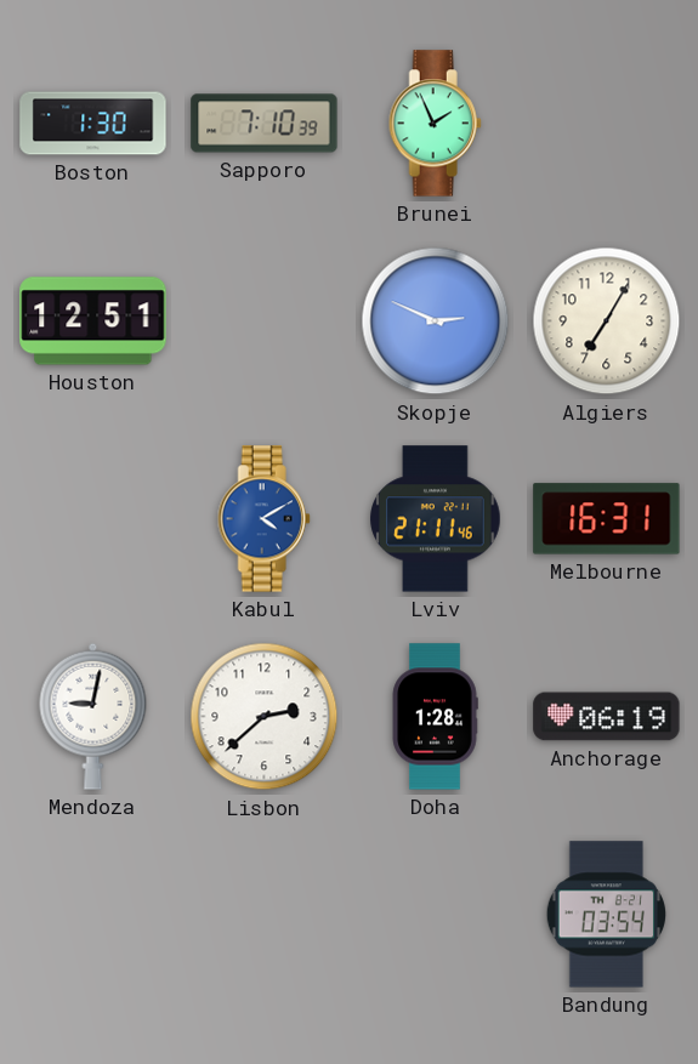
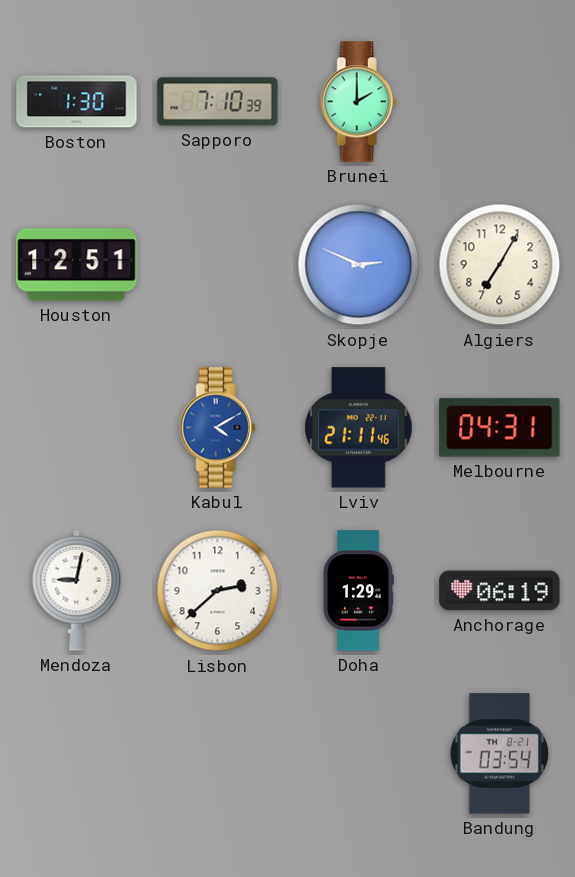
Brunei: 1:56 -> 2:00
Melbourne: 16:31 -> 04:31
Doha: 1:28 -> 1:29
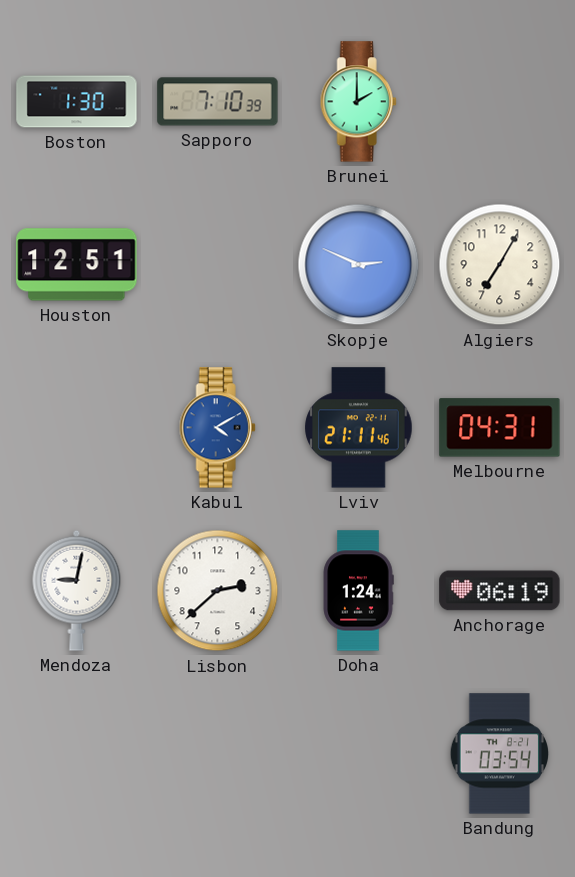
Doha: 1:29 -> 1:24
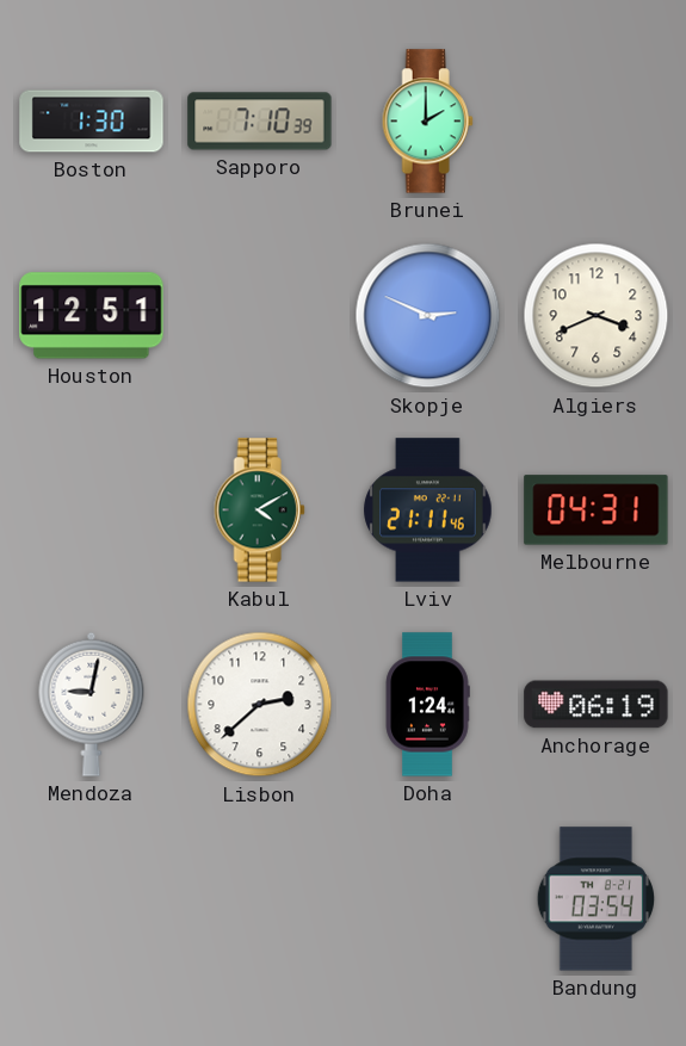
Algiers: 7:05 -> 3:41
Kabul dial: blue -> green
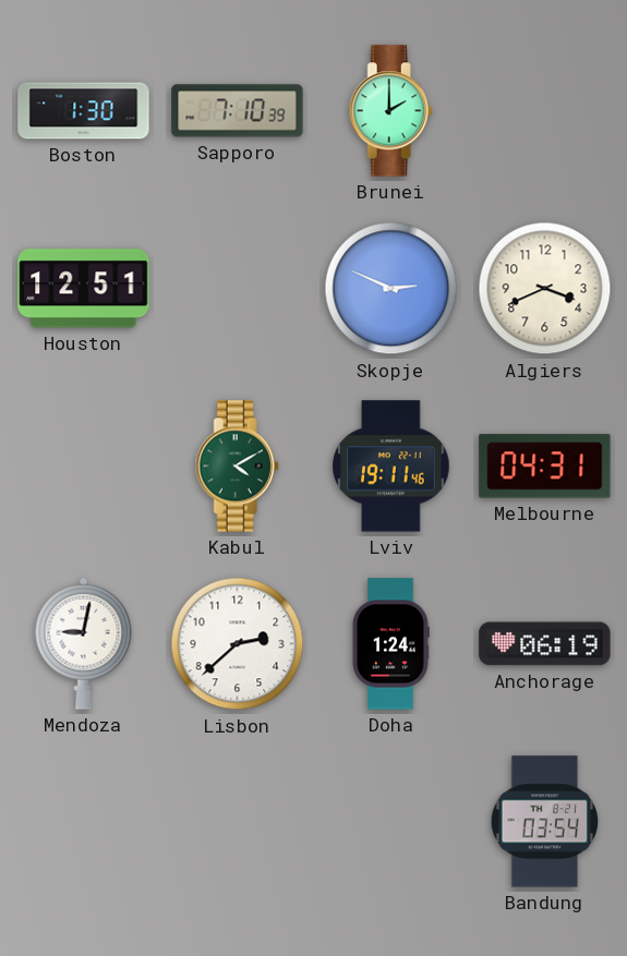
Lviv: 21:11 -> 19:11
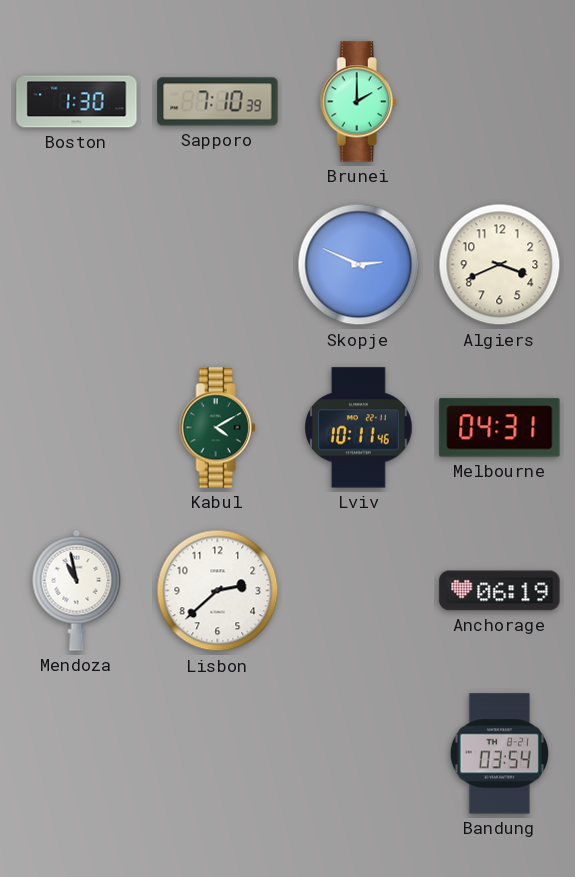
Houston: 12:51 -> none
Lviv: 19:11 -> 10:11
Mendoza: 9:02 -> 10:58
Doha: 1:24 -> none
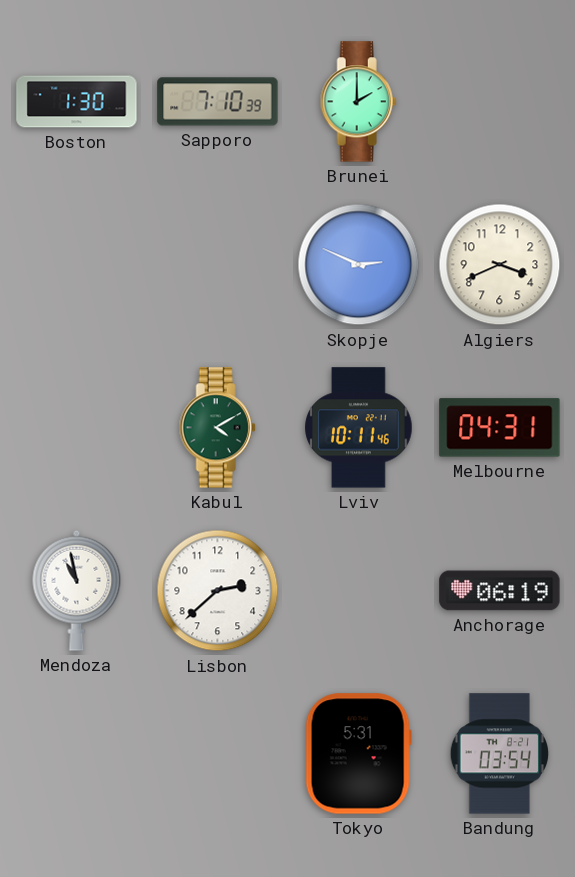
Tokyo: none -> 5:31
